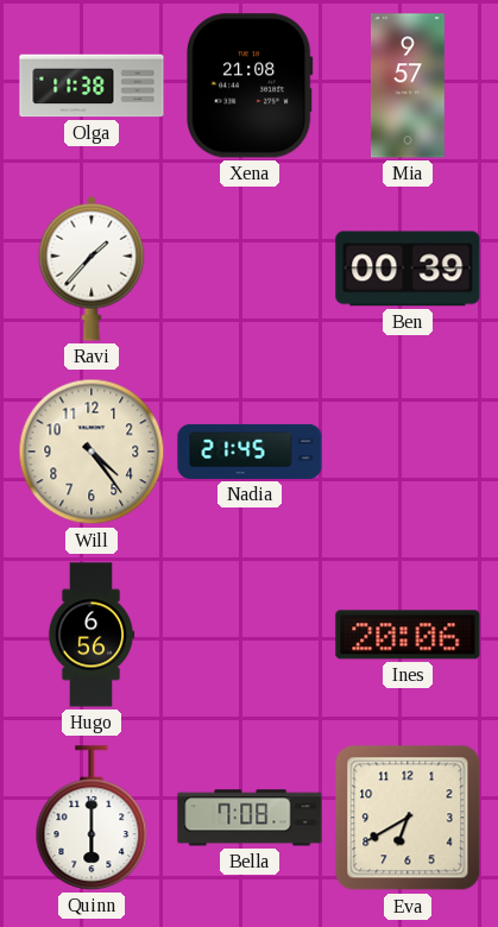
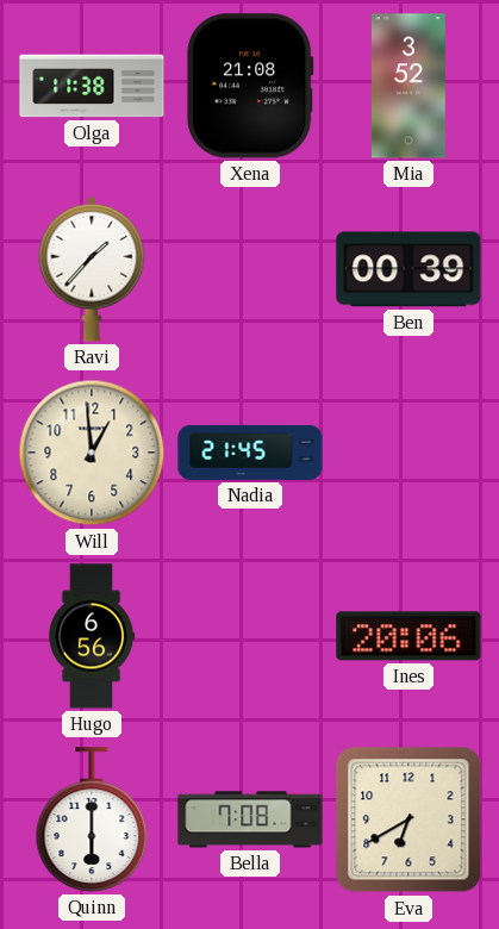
Mia: 9:57 -> 3:52
Will: 4:24 -> 12:59
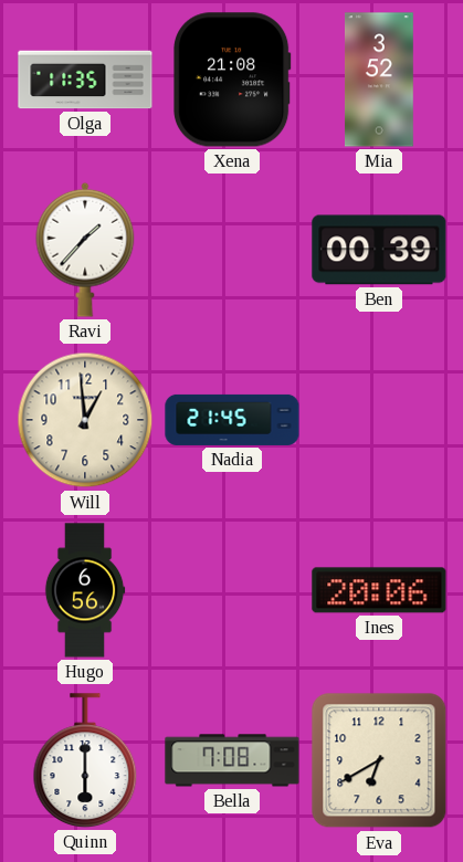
Olga: 11:38 -> 11:35
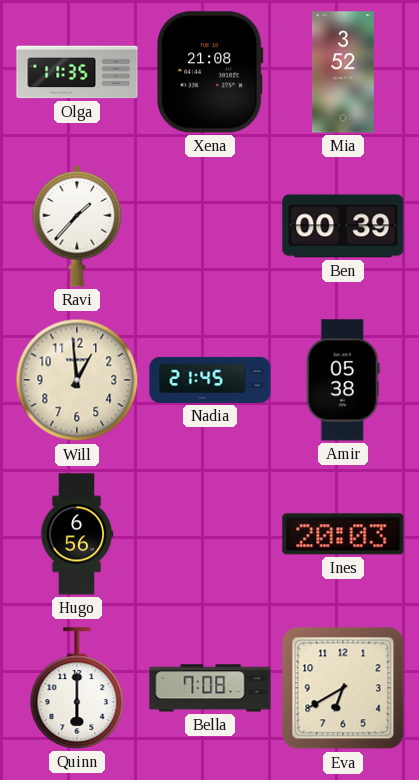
Amir: none -> 05:38
Ines: 20:06 -> 20:03
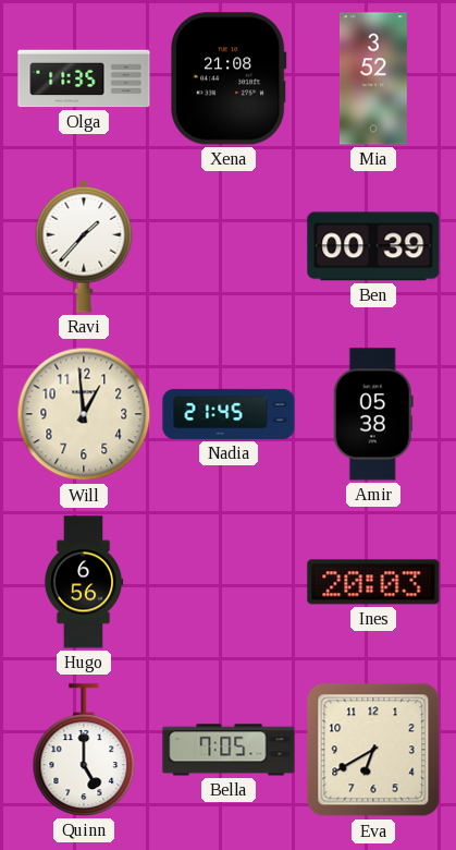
Quinn: 6:00 -> 5:00
Bella: 7:08 -> 7:05
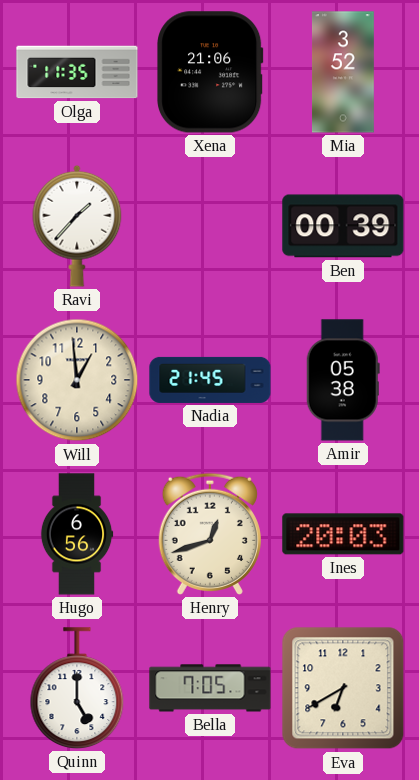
Xena: 21:08 -> 21:06
Henry: none -> 12:42
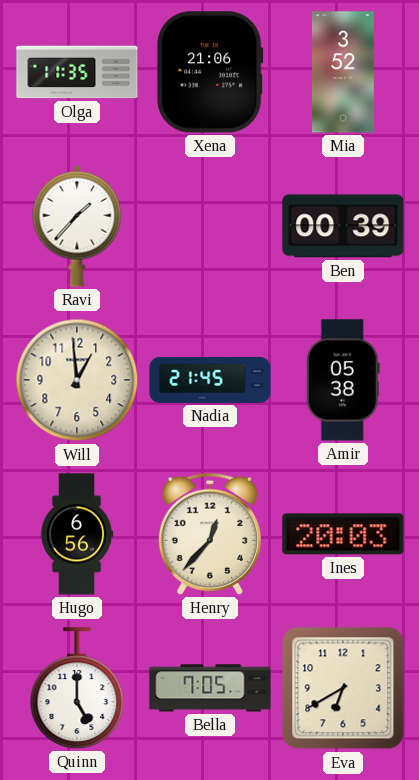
Henry: 12:42 -> 12:37
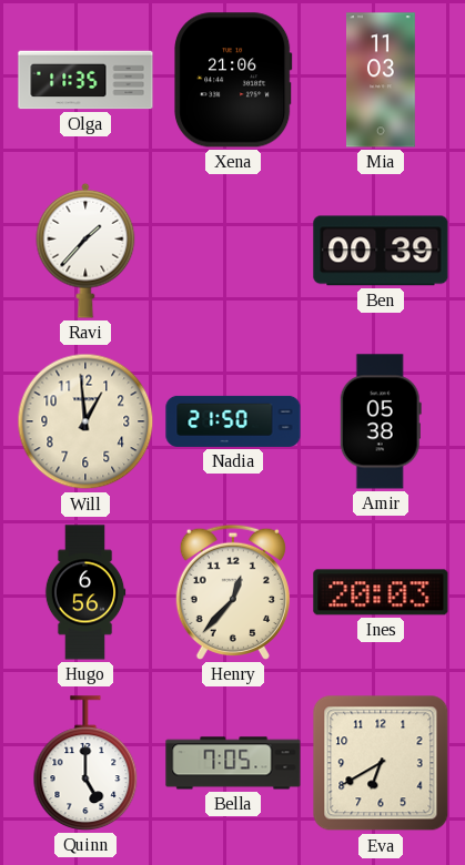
Mia: 3:52 -> 11:03
Nadia: 21:45 -> 21:50
